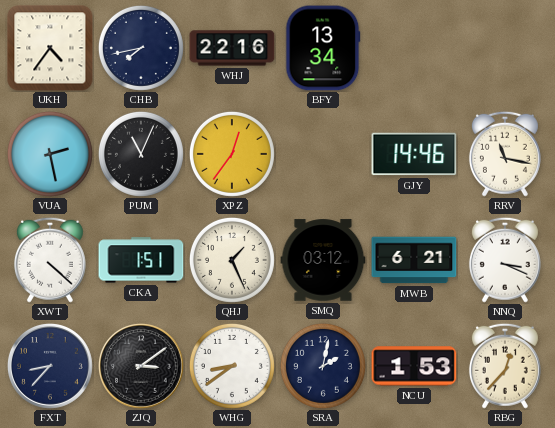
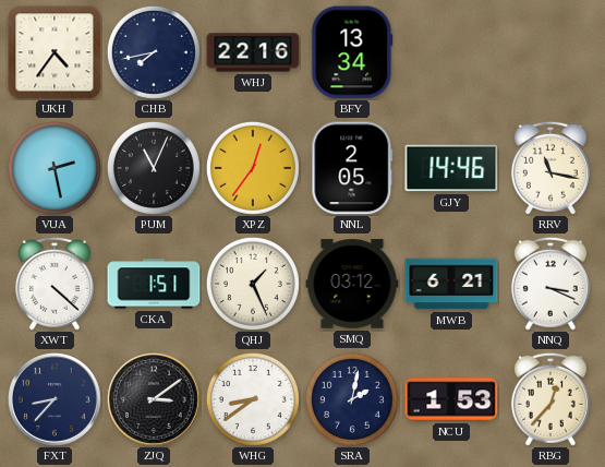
NNL: none -> 2:05
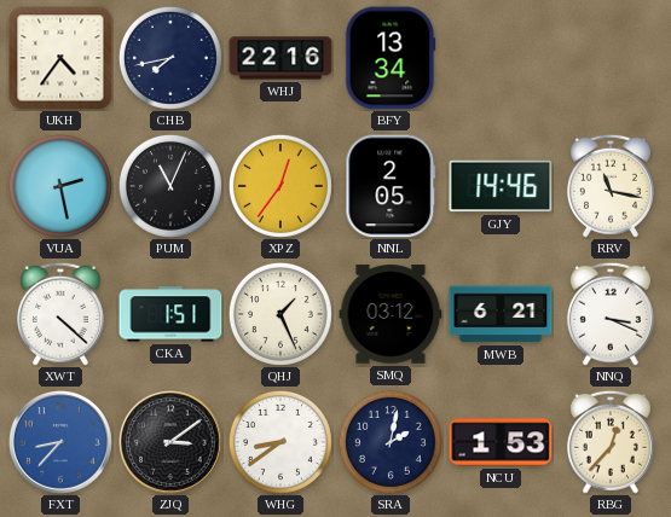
FXT dial: navy -> blue
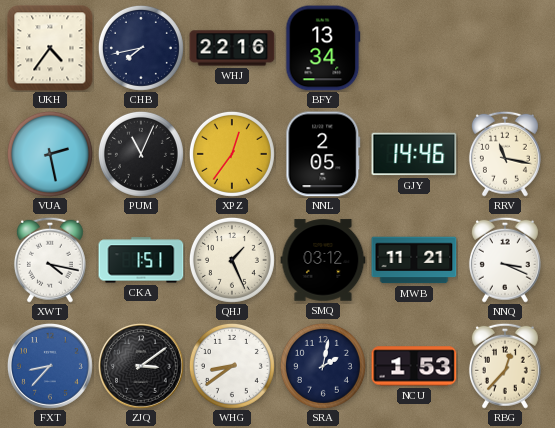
XWT: 4:22 -> 4:17
MWB: 6:21 -> 11:21
